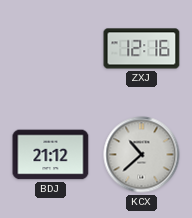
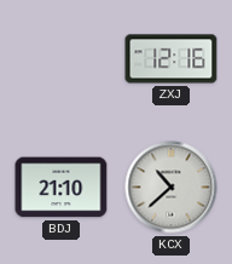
BDJ: 21:12 -> 21:10
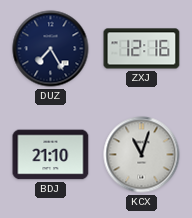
DUZ: none -> 7:25
KCX: 10:38 -> 11:03
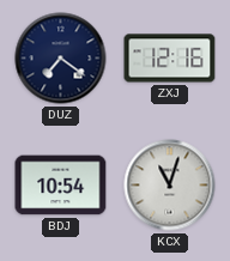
DUZ: 7:25 -> 7:21
BDJ: 21:10 -> 10:54
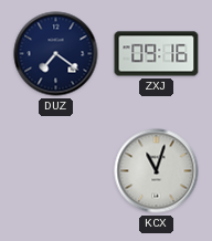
ZXJ: 12:16 -> 09:16
BDJ: 10:54 -> none
